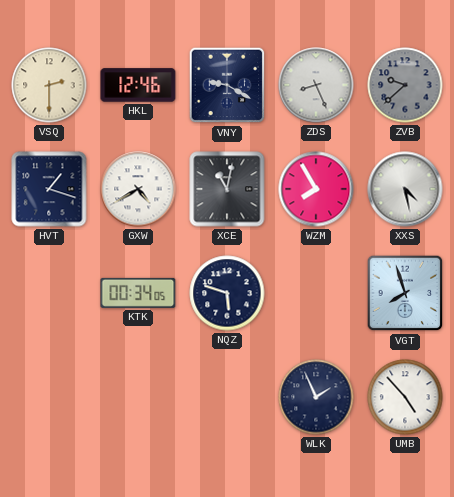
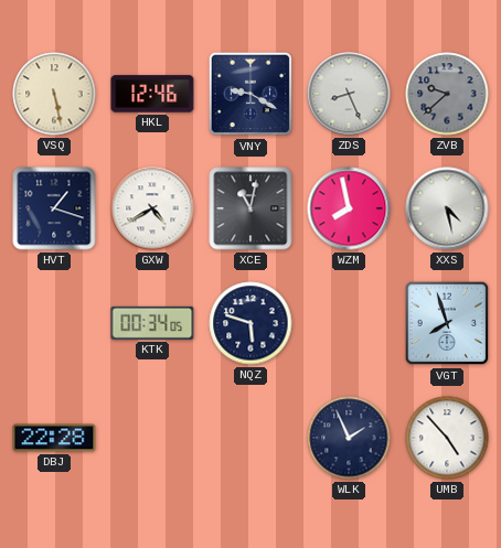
VSQ: 2:30 -> 5:28
WZM: 7:55 -> 7:58
DBJ: none -> 22:28
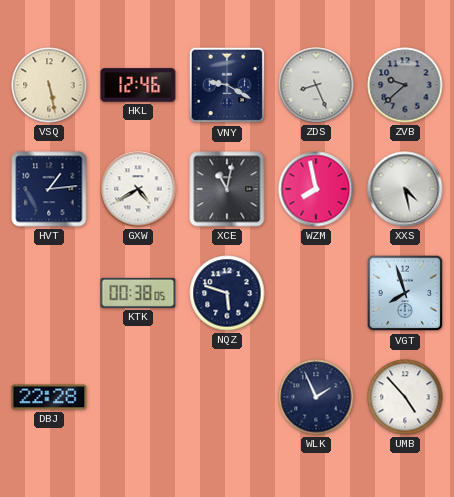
HVT: 1:18 -> 1:14
KTK: 00:34 -> 00:38
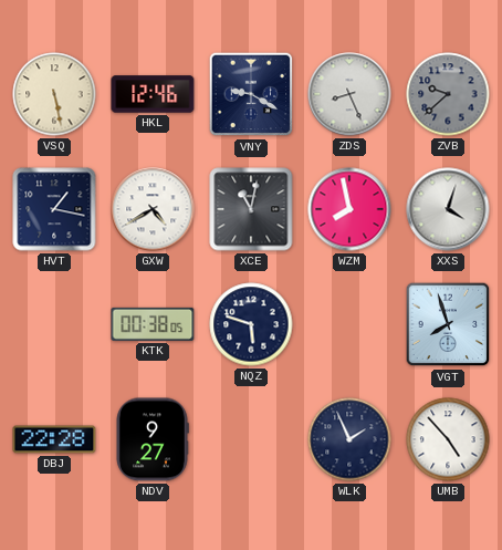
HVT: 1:14 -> 1:17
XXS: 4:28 -> 4:03
NDV: none -> 9:27
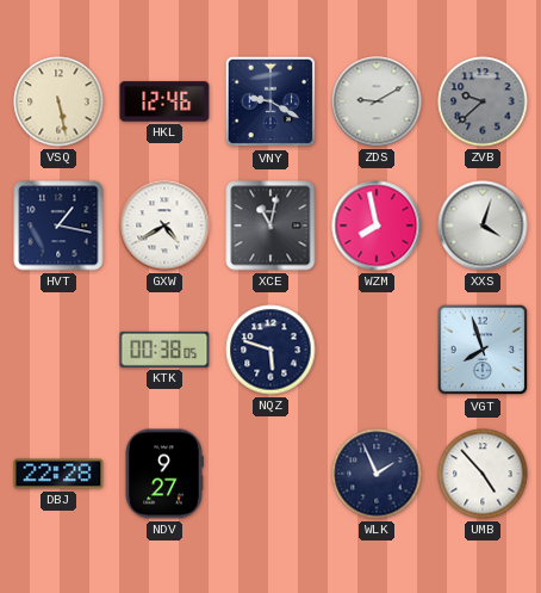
ZDS: 8:26 -> 9:10
